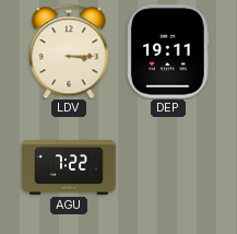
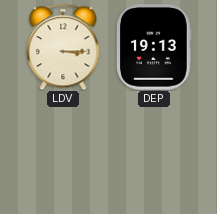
DEP: 19:11 -> 19:13
AGU: 7:22 -> none
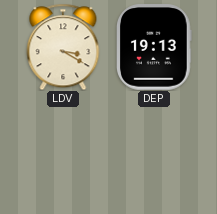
LDV: 3:15 -> 3:20
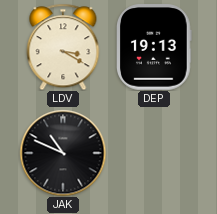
JAK: none -> 10:49
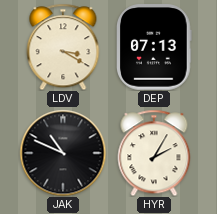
DEP: 19:13 -> 07:13
HYR: none -> 2:05
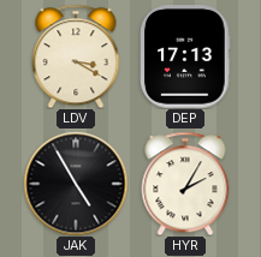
DEP: 07:13 -> 17:13
JAK: 10:49 -> 4:55
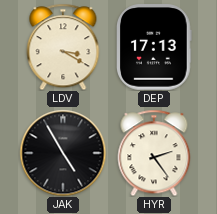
HYR: 2:05 -> 2:24
